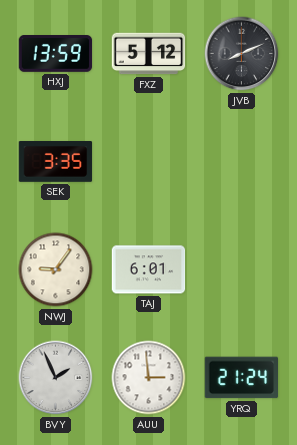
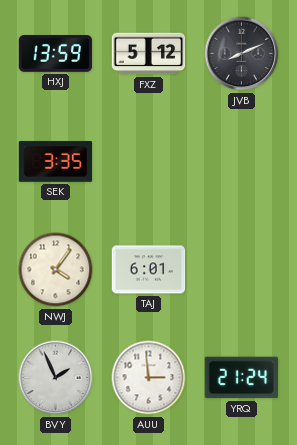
NWJ: 9:06 -> 4:06
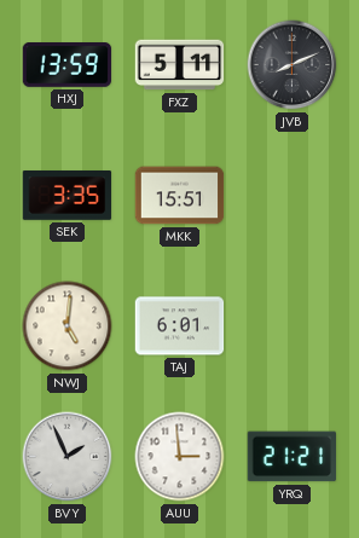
FXZ: 5:12 -> 5:11
MKK: none -> 15:51
NWJ: 4:06 -> 5:01
YRQ: 21:24 -> 21:21
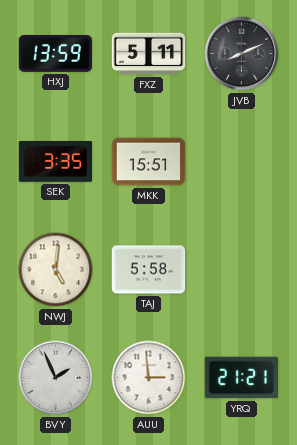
TAJ: 6:01 -> 5:58
